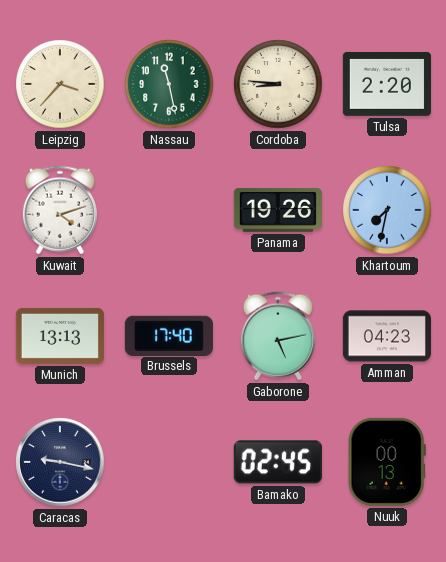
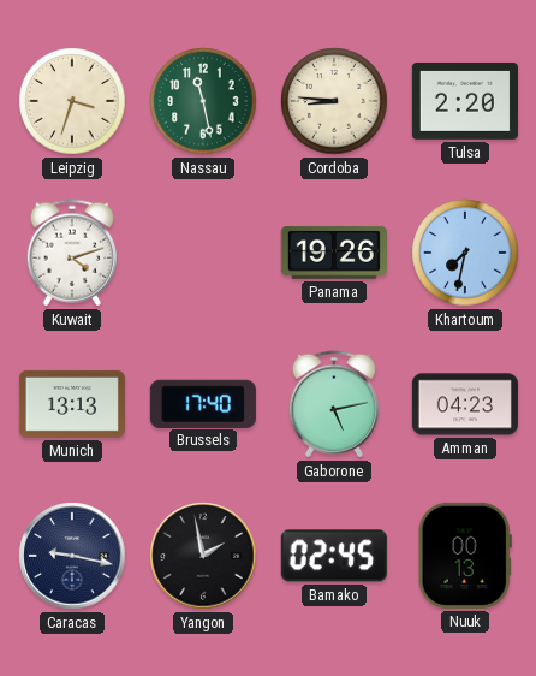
Leipzig: 3:37 -> 3:33
Yangon: none -> 1:58
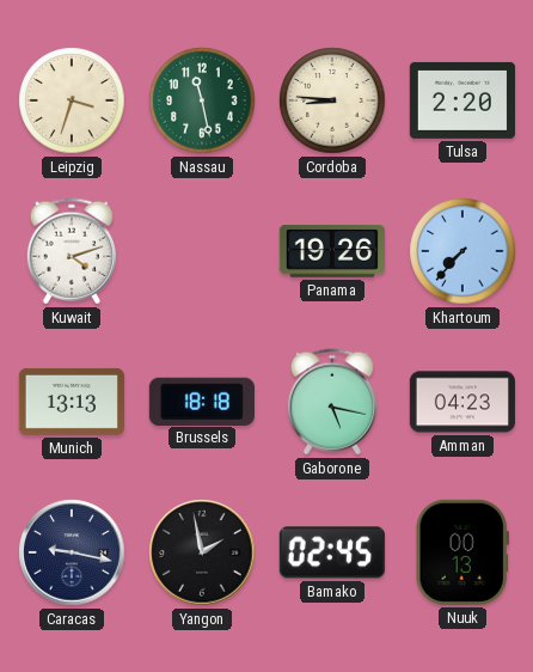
Khartoum: 7:32 -> 7:37
Brussels: 17:40 -> 18:18
Gaborone: 5:13 -> 5:17
